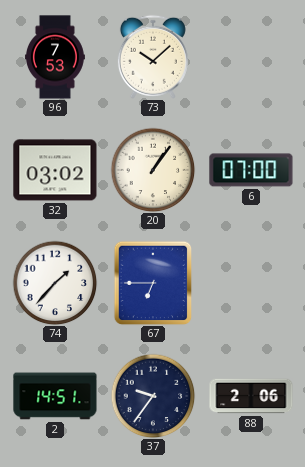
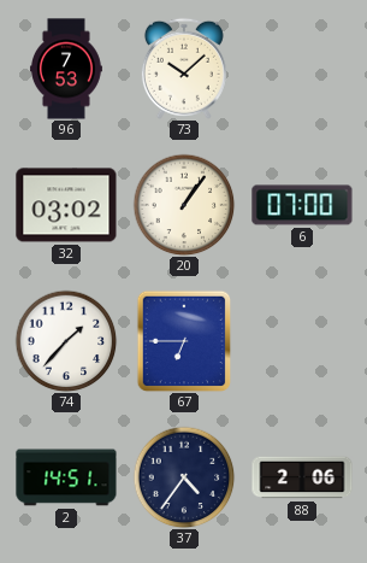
37: 9:36 -> 4:36
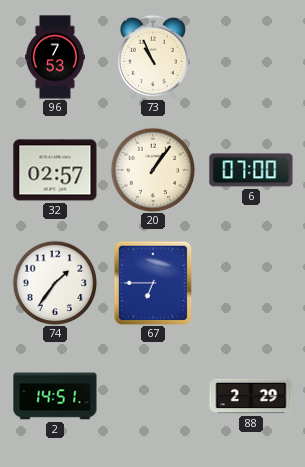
73: 10:08 -> 10:56
32: 03:02 -> 02:57
74: 1:37 -> 1:36
37: 4:36 -> none
88: 2:06 -> 2:29
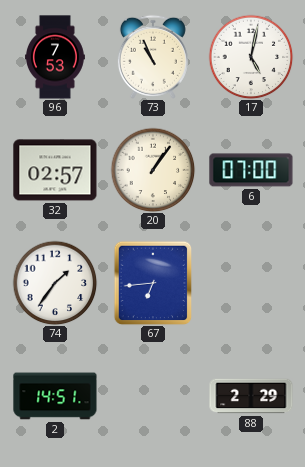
17: none -> 5:02
67: 6:45 -> 6:44
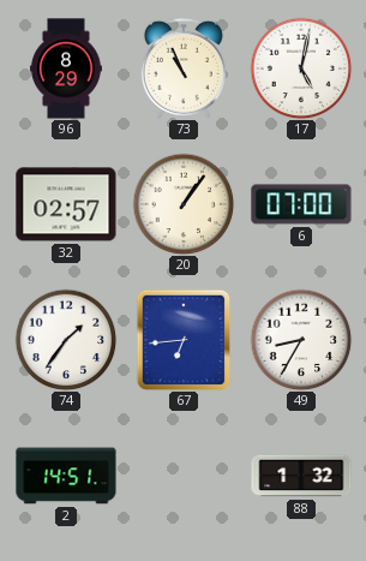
96: 7:53 -> 8:29
49: none -> 8:35
88: 2:29 -> 1:32
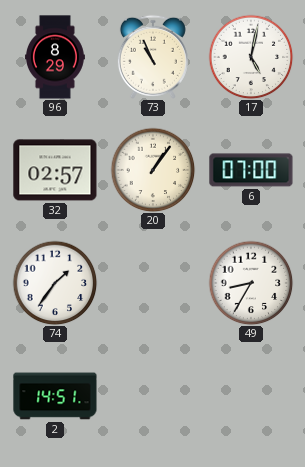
67: 6:44 -> none
88: 1:32 -> none
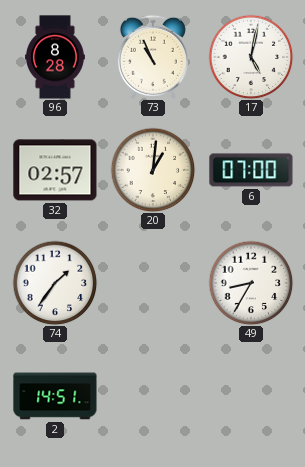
96: 8:29 -> 8:28
20: 1:06 -> 1:01
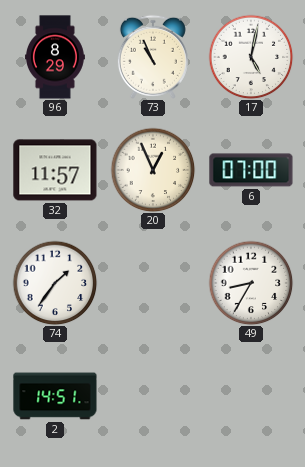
96: 8:28 -> 8:29
32: 02:57 -> 11:57
20: 1:01 -> 12:56
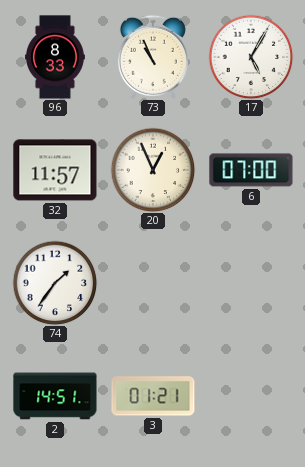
96: 8:29 -> 8:33
17: 5:02 -> 5:05
49: 8:35 -> none
3: none -> 01:21
